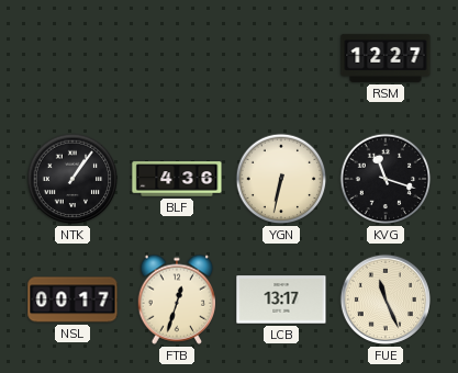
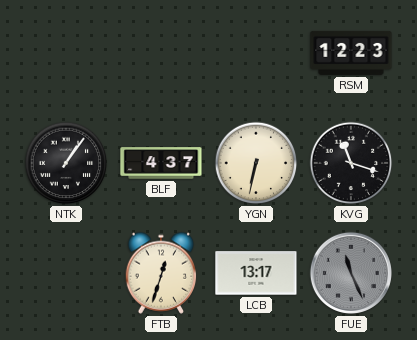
RSM: 12:27 -> 12:23
BLF: 4:36 -> 4:37
NSL: 00:17 -> none
FUE dial: cream -> grey
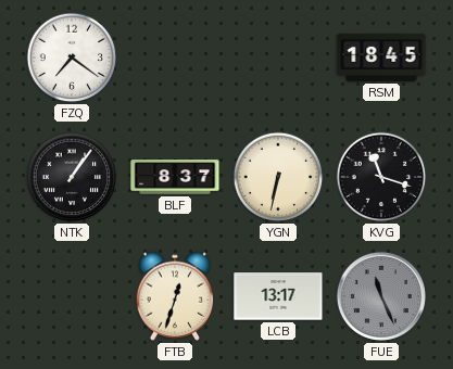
FZQ: none -> 7:21
RSM: 12:23 -> 18:45
BLF: 4:37 -> 8:37
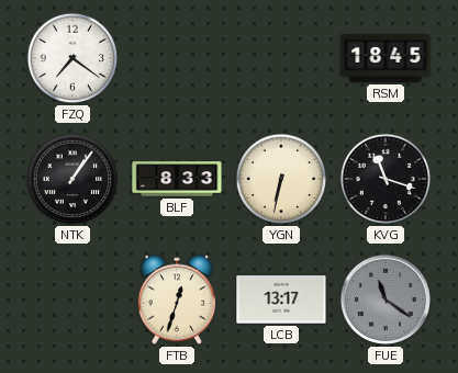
BLF: 8:37 -> 8:33
FUE: 11:26 -> 11:21
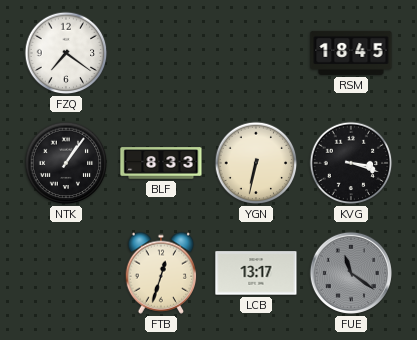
KVG: 11:18 -> 3:18
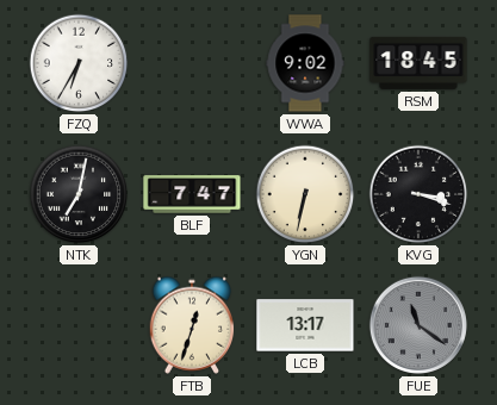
FZQ: 7:21 -> 6:35
WWA: none -> 9:02
NTK: 1:06 -> 7:02
BLF: 8:33 -> 7:47
